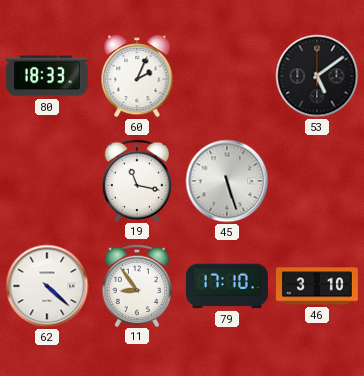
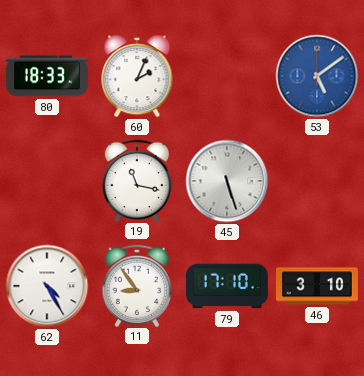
53 dial: black -> blue
62: 4:22 -> 4:25
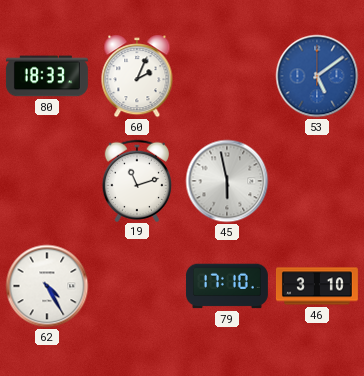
19: 11:17 -> 11:12
45: 5:27 -> 5:58
11: 8:54 -> none
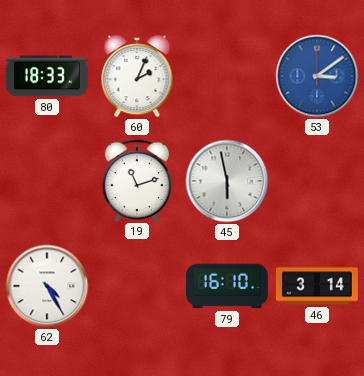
53: 5:09 -> 3:09
79: 17:10 -> 16:10
46: 3:10 -> 3:14
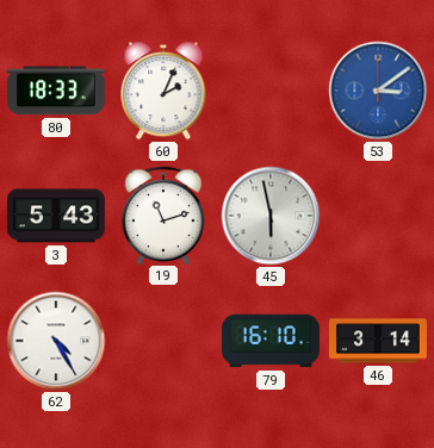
3: none -> 5:43
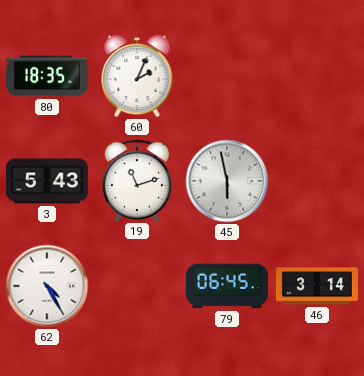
80: 18:33 -> 18:35
53: 3:09 -> none
79: 16:10 -> 06:45
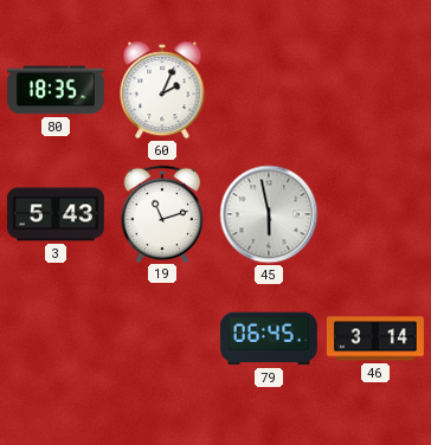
62: 4:25 -> none
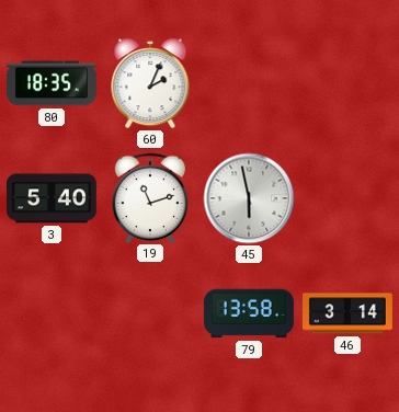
3: 5:43 -> 5:40
79: 06:45 -> 13:58
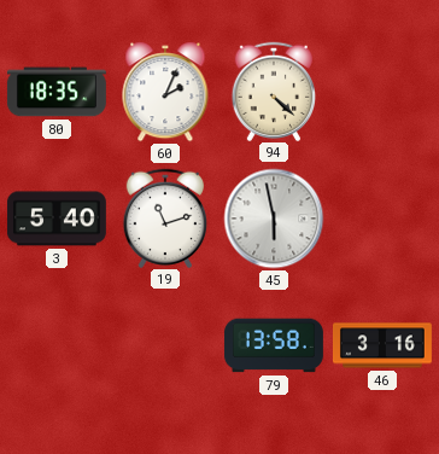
94: none -> 4:22
46: 3:14 -> 3:16
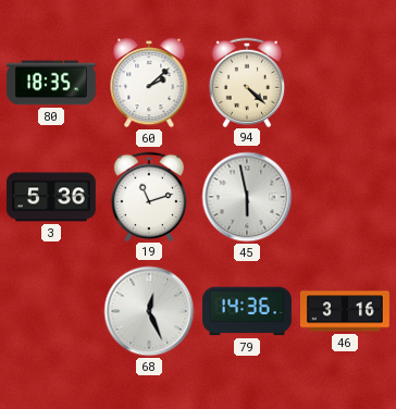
60: 2:04 -> 2:08
3: 5:40 -> 5:36
68: none -> 12:26
79: 13:58 -> 14:36
